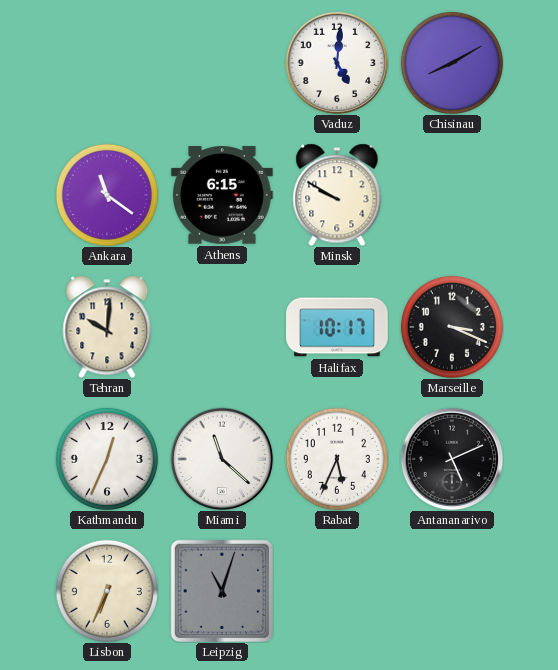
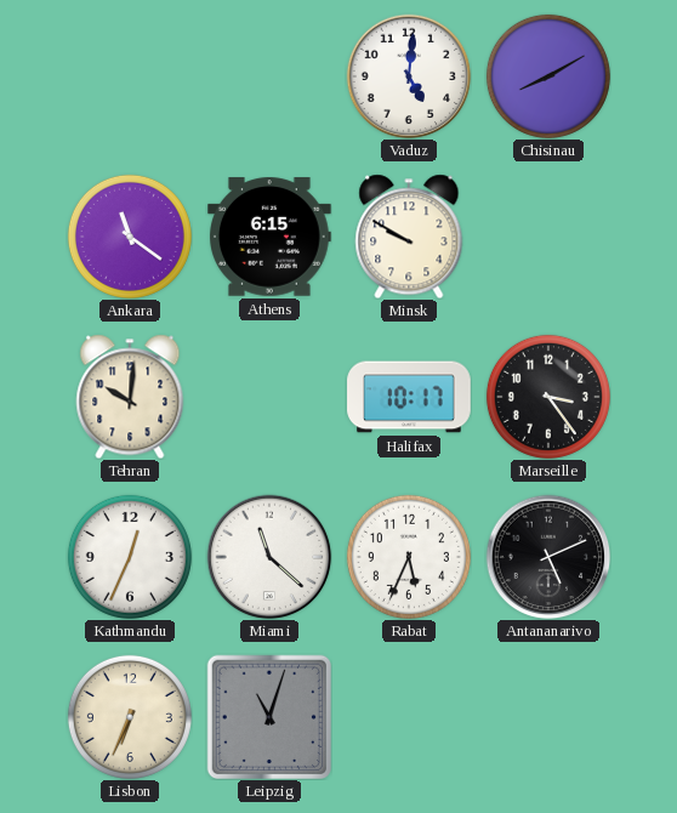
Marseille: 3:19 -> 3:24
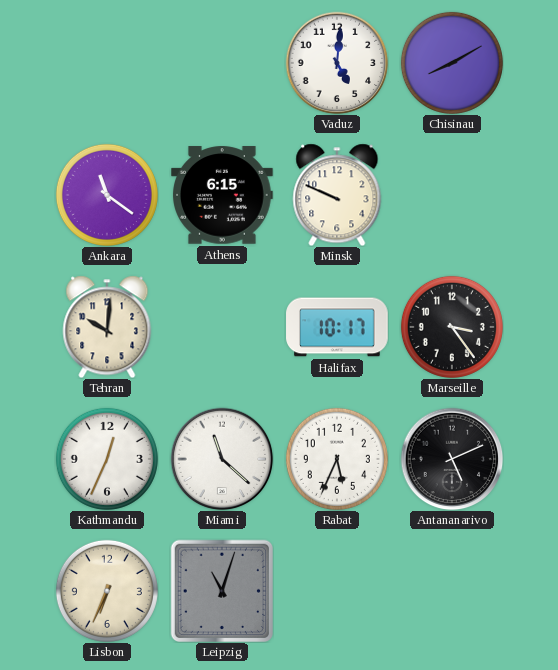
Minsk: 9:50 -> 9:49
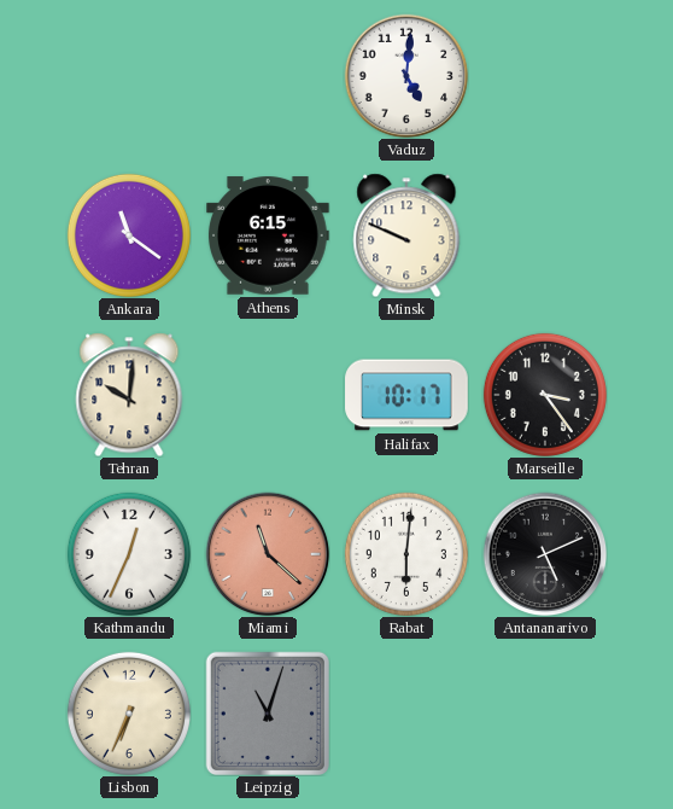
Chisinau: 8:10 -> none
Miami dial: white -> salmon
Rabat: 5:34 -> 6:01
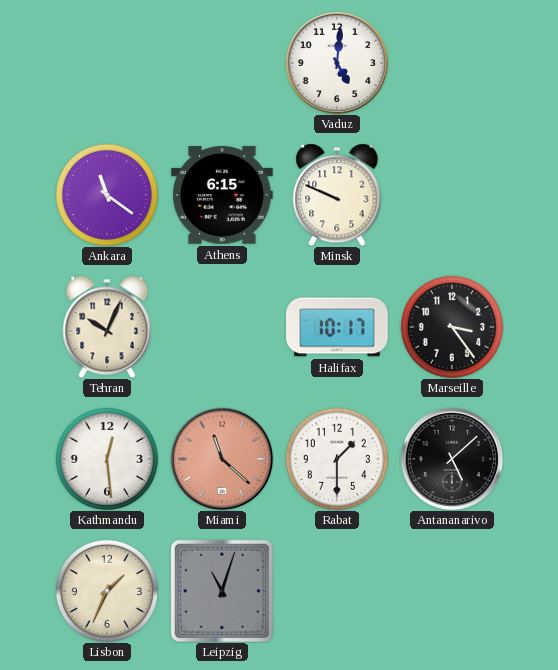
Tehran: 10:01 -> 10:04
Kathmandu: 12:34 -> 12:29
Rabat: 6:01 -> 1:30
Antananarivo: 5:11 -> 5:08
Lisbon: 6:34 -> 1:34
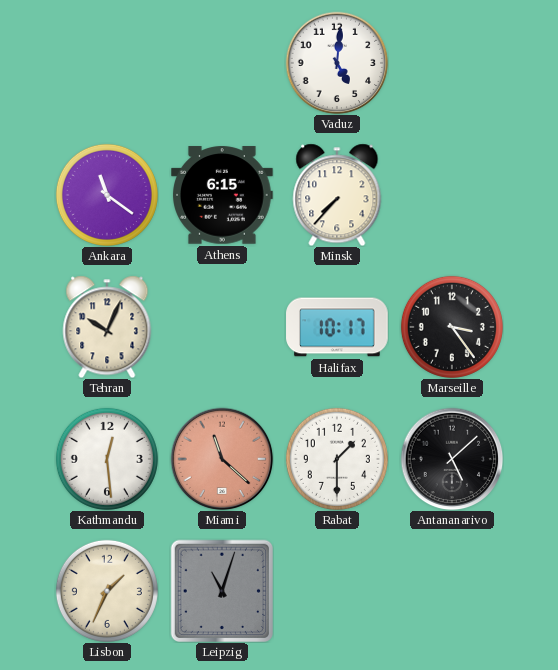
Minsk: 9:49 -> 7:37
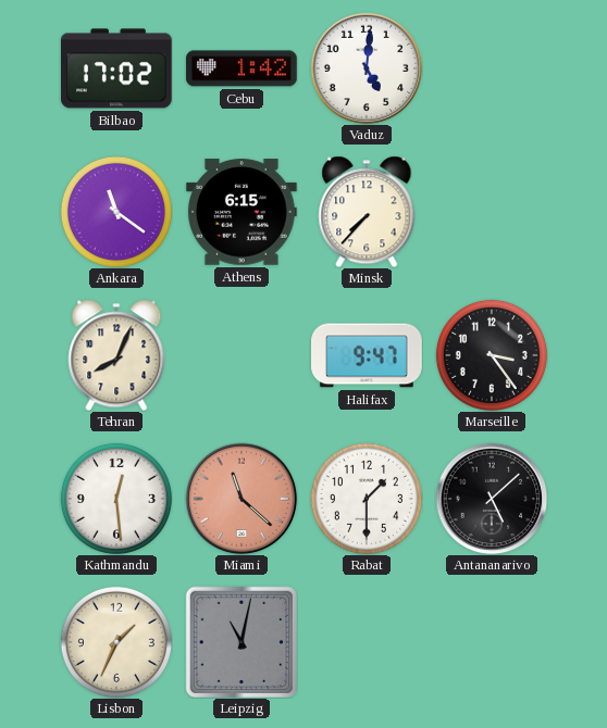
Bilbao: none -> 17:02
Cebu: none -> 1:42
Tehran: 10:04 -> 8:04
Halifax: 10:17 -> 9:47
Leipzig: 11:03 -> 11:02
